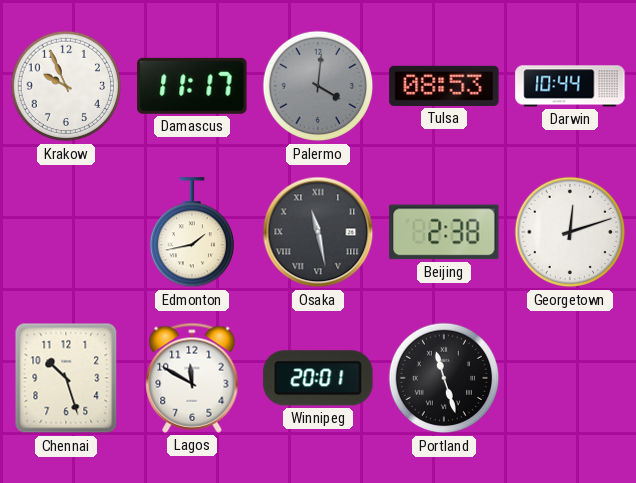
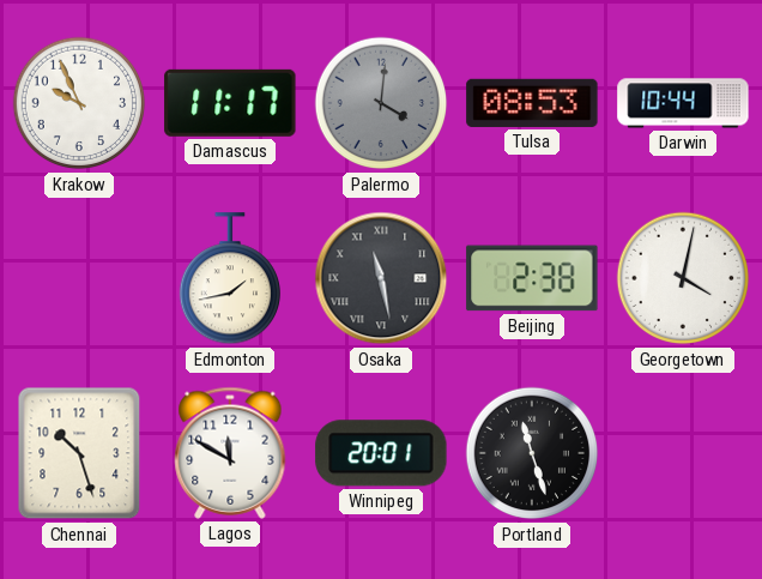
Georgetown: 12:12 -> 4:02
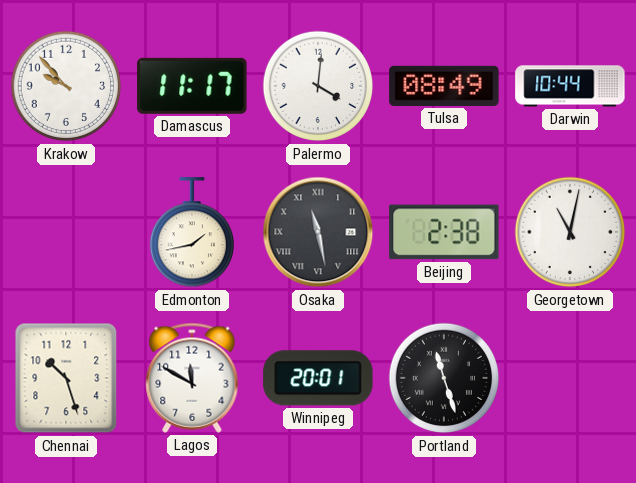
Krakow: 9:56 -> 9:53
Palermo dial: grey -> white
Tulsa: 08:53 -> 08:49
Georgetown: 4:02 -> 11:02
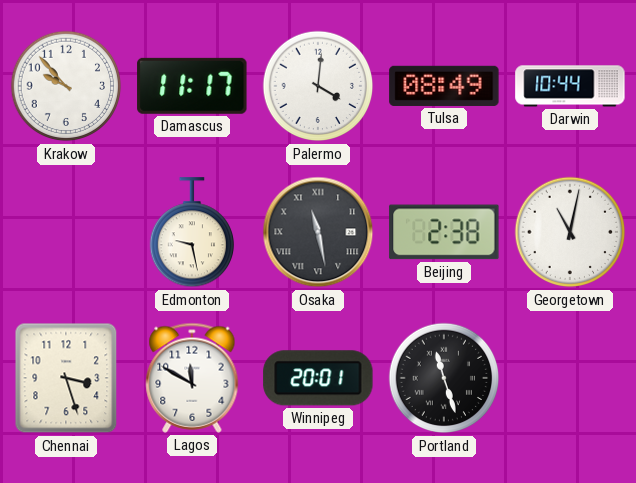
Edmonton: 1:43 -> 9:28
Chennai: 10:27 -> 3:27
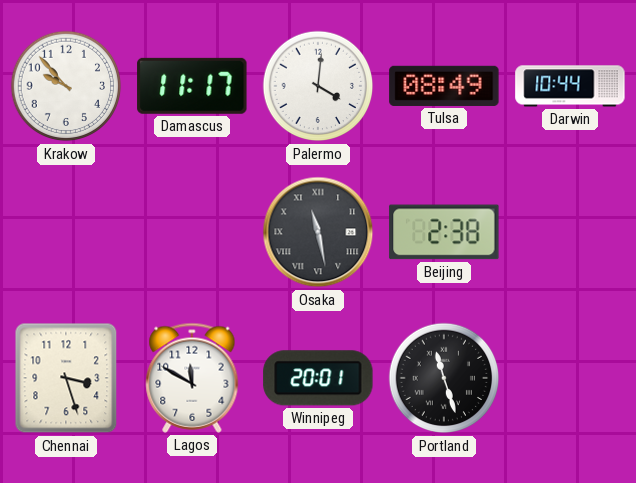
Edmonton: 9:28 -> none
Georgetown: 11:02 -> none
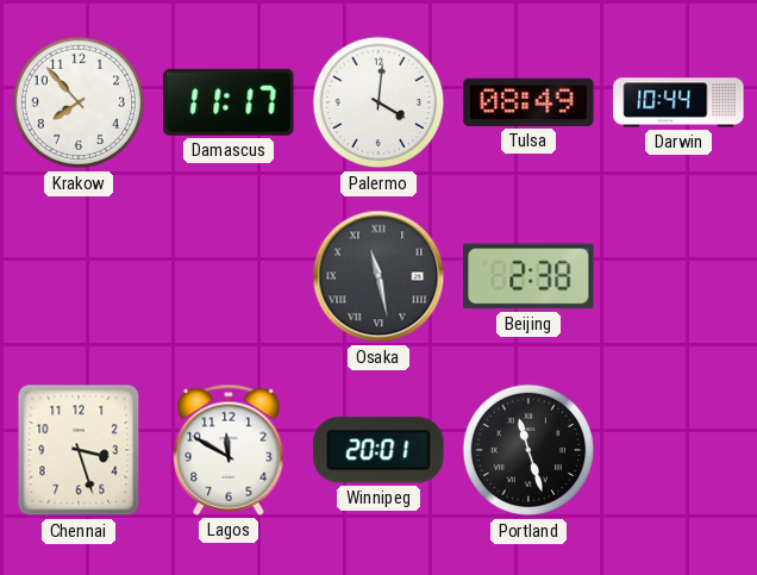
Krakow: 9:53 -> 7:53
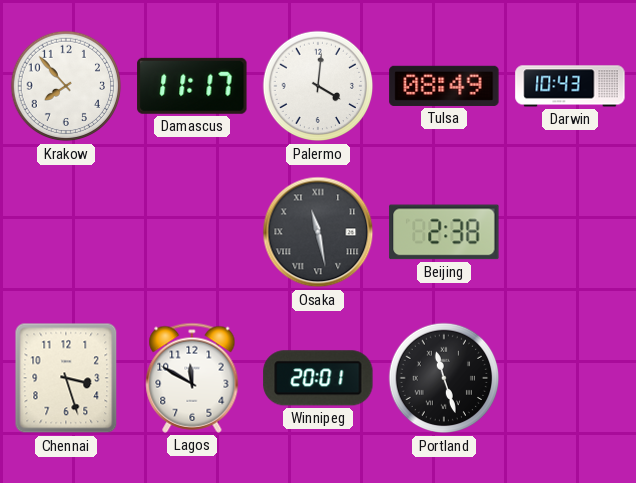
Darwin: 10:44 -> 10:43
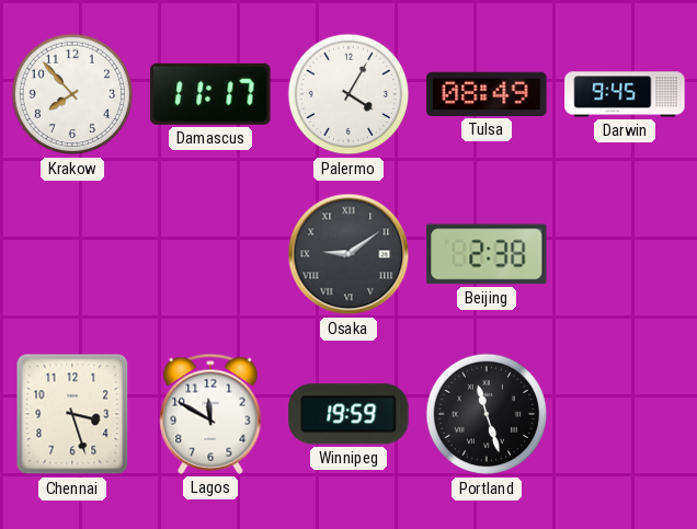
Palermo: 4:01 -> 4:05
Darwin: 10:43 -> 9:45
Osaka: 11:28 -> 9:09
Winnipeg: 20:01 -> 19:59
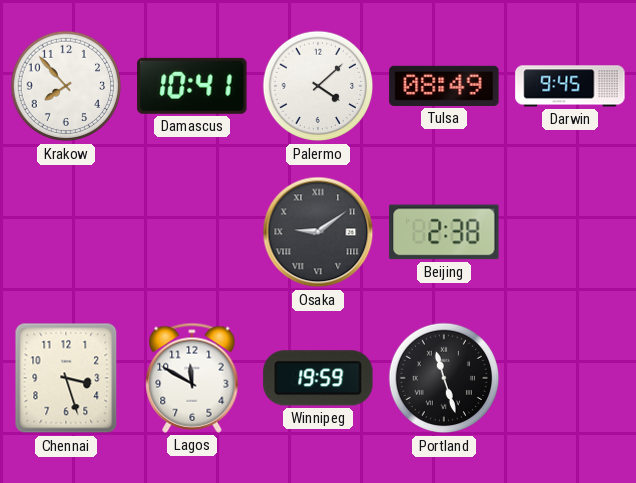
Damascus: 11:17 -> 10:41
Palermo: 4:05 -> 4:08
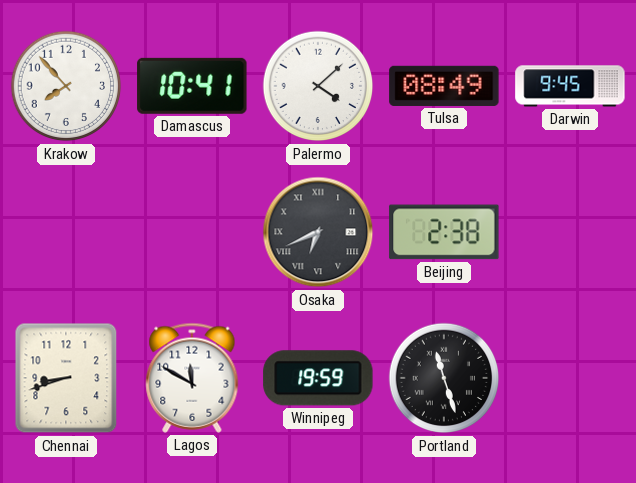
Osaka: 9:09 -> 6:41
Chennai: 3:27 -> 8:42
